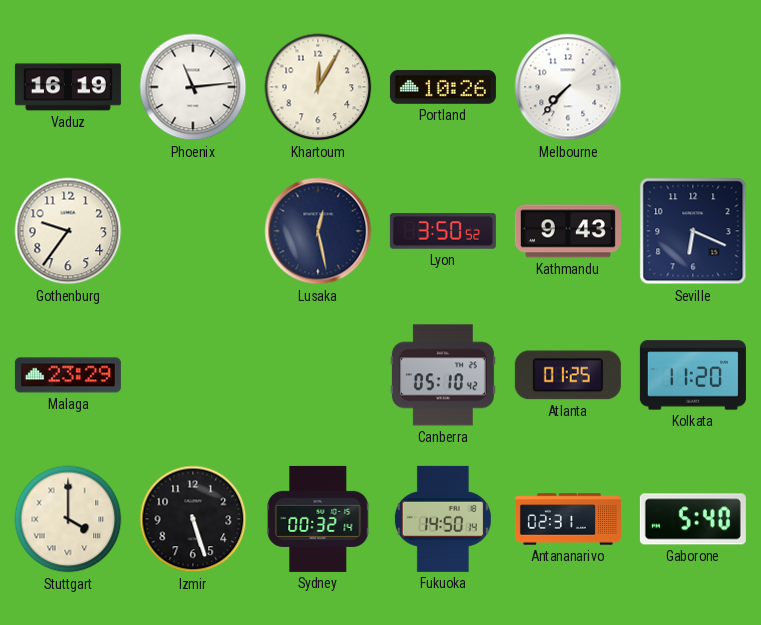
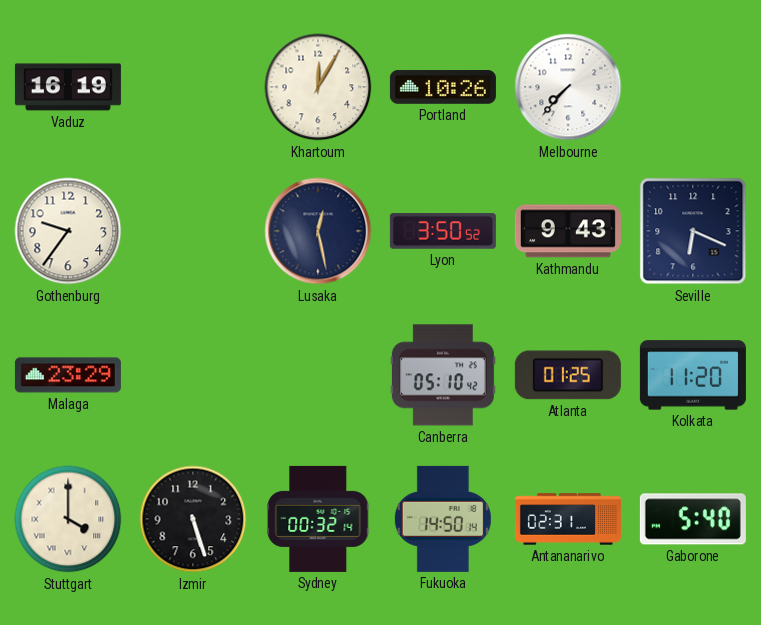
Phoenix: 11:14 -> none
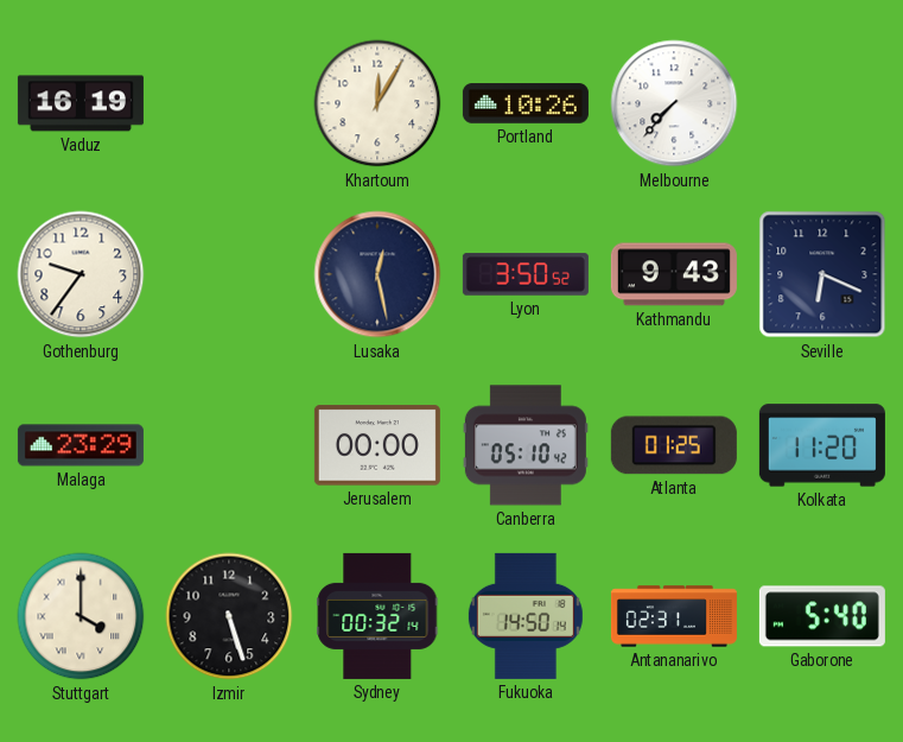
Jerusalem: none -> 00:00
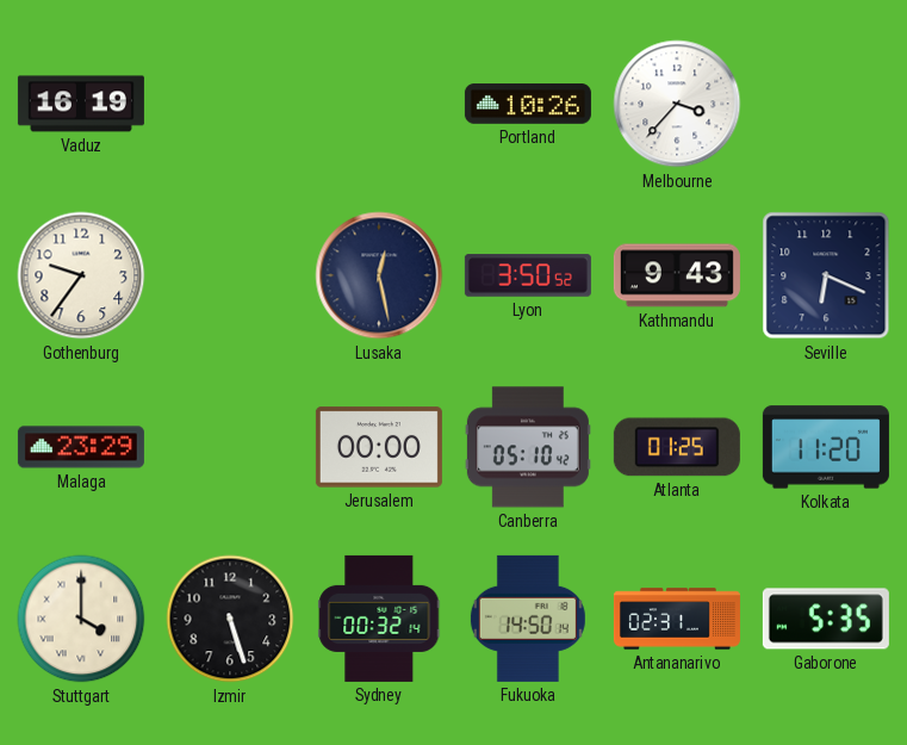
Khartoum: 12:05 -> none
Melbourne: 7:37 -> 3:37
Gaborone: 5:40 -> 5:35
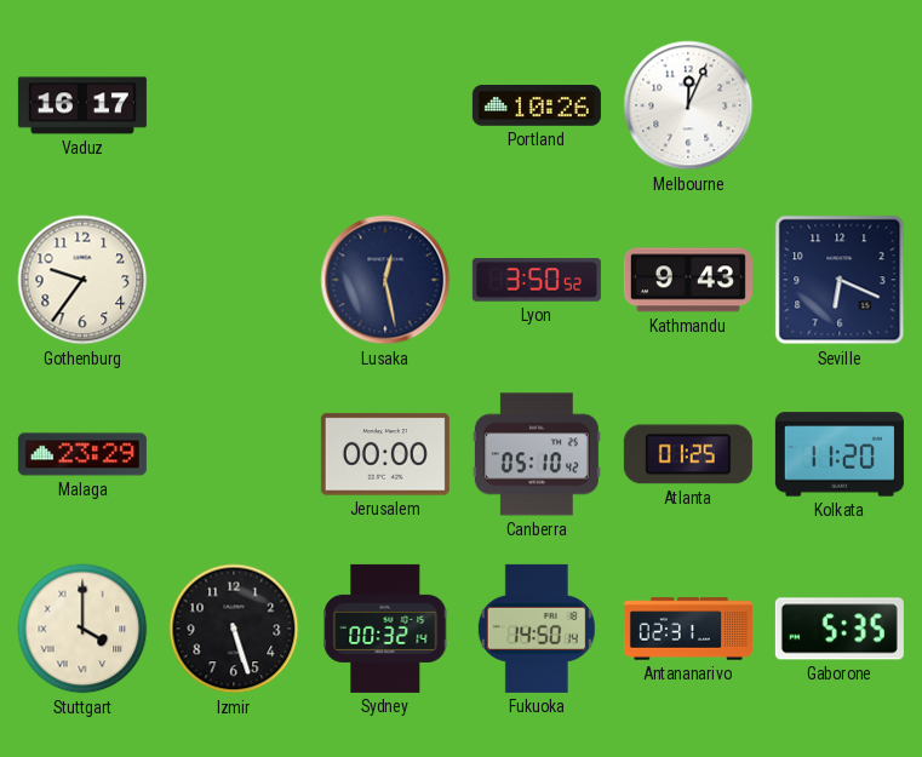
Vaduz: 16:19 -> 16:17
Melbourne: 3:37 -> 12:04
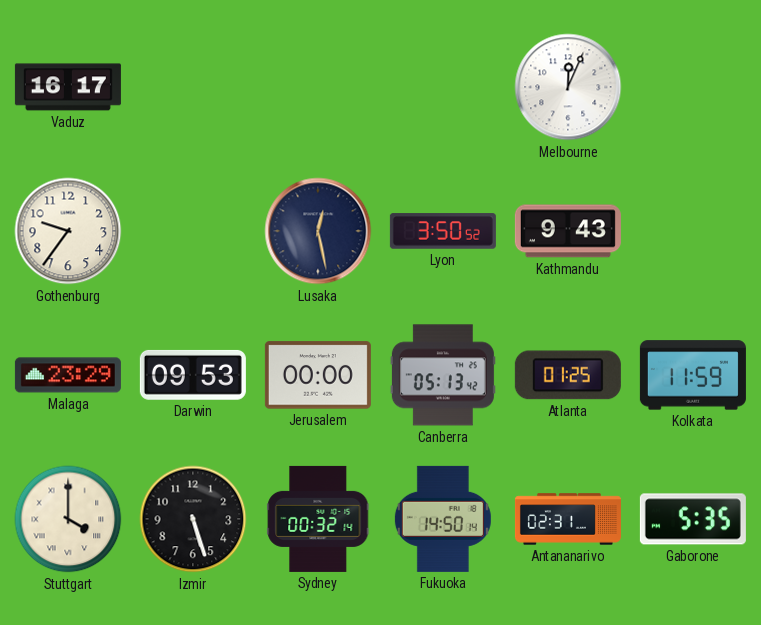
Portland: 10:26 -> none
Seville: 6:19 -> none
Darwin: none -> 09:53
Canberra: 05:10 -> 05:13
Kolkata: 11:20 -> 11:59
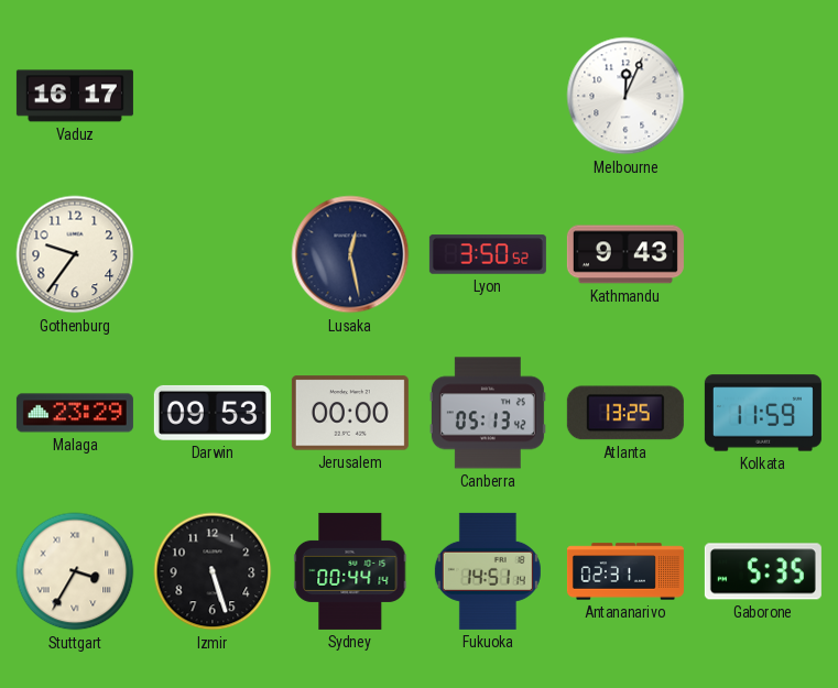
Atlanta: 01:25 -> 13:25
Stuttgart: 4:00 -> 3:35
Sydney: 00:32 -> 00:44
Fukuoka: 14:50 -> 14:51
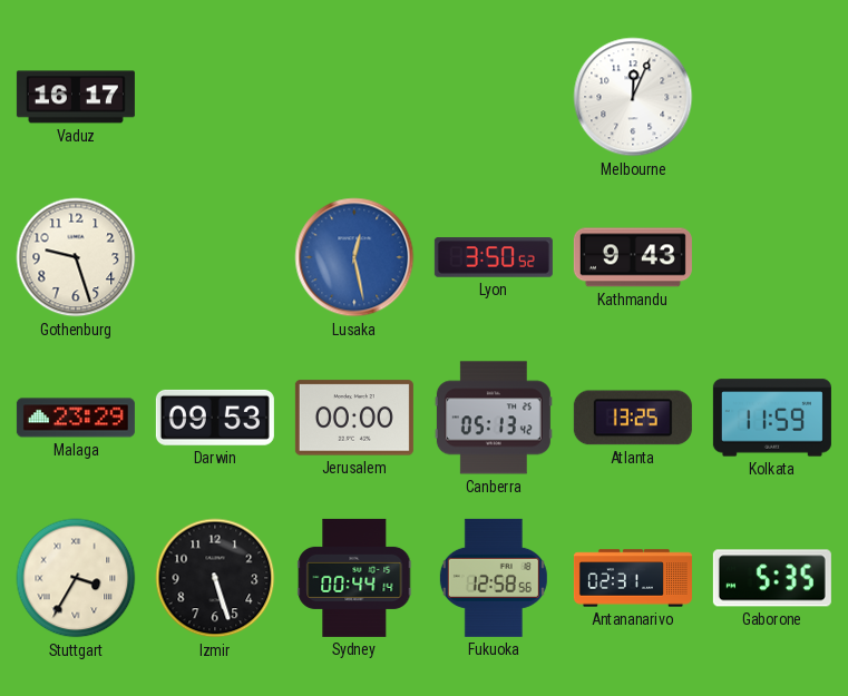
Gothenburg: 9:36 -> 9:27
Lusaka dial: navy -> blue
Fukuoka: 14:51 -> 12:58
